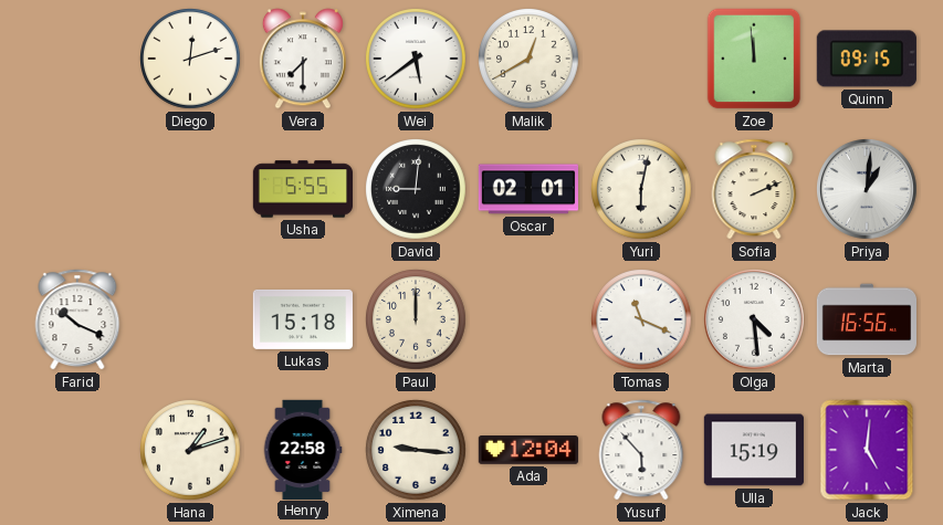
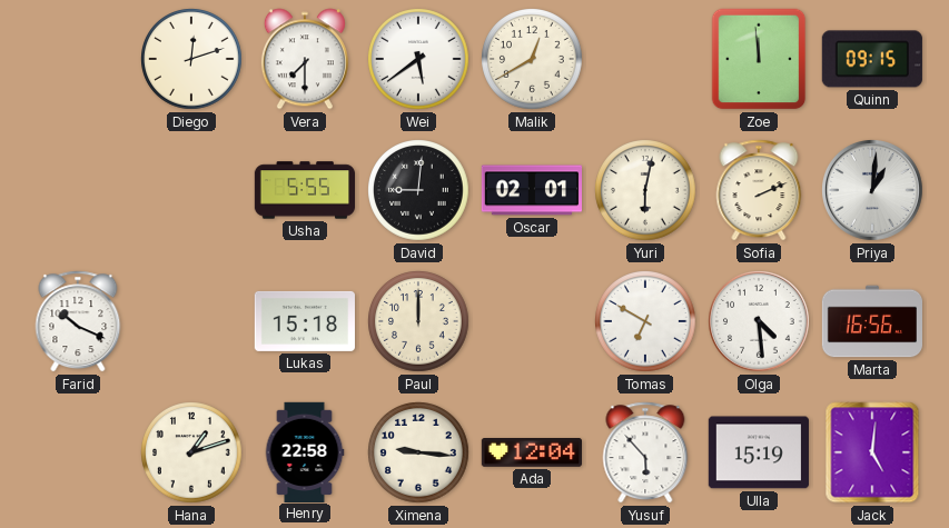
Tomas: 11:19 -> 6:50
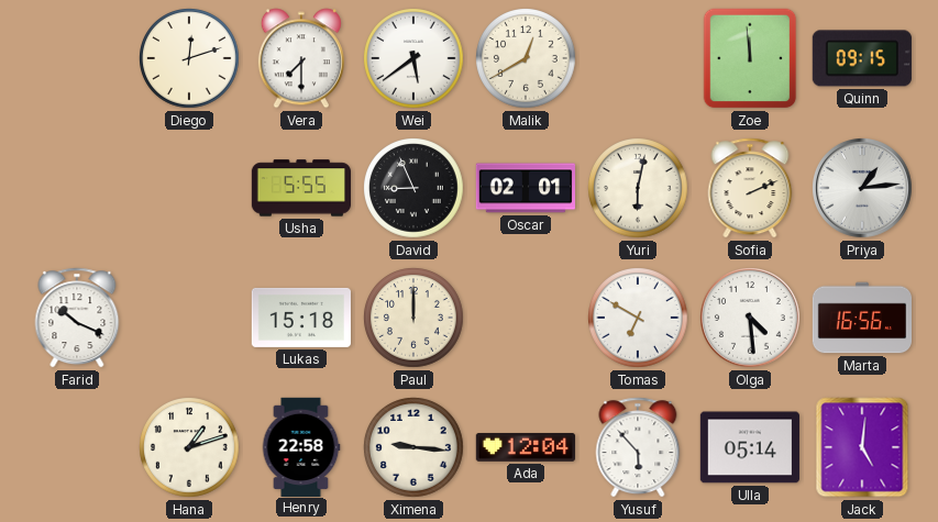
David: 9:01 -> 8:56
Priya: 1:01 -> 1:14
Ulla: 15:19 -> 05:14
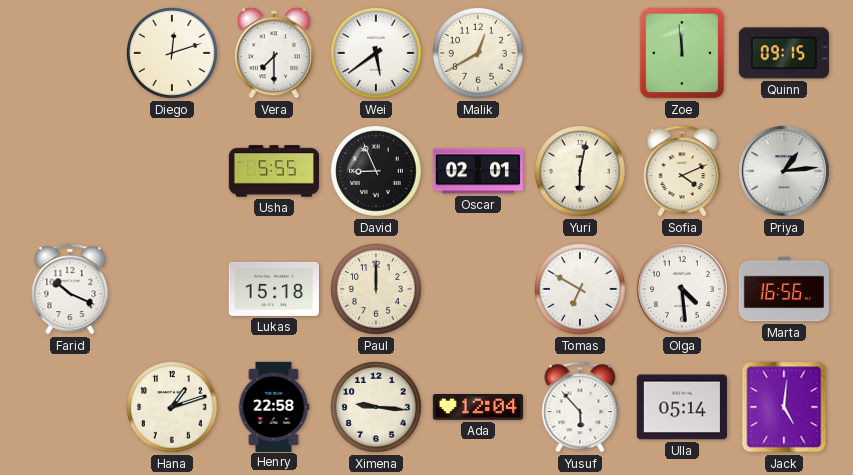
Sofia: 2:11 -> 4:11
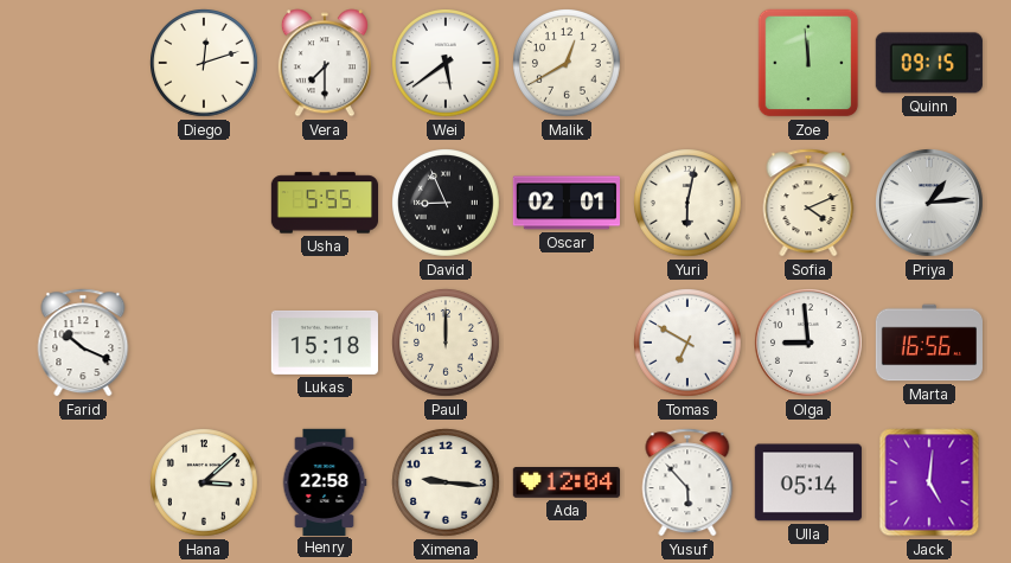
Olga: 4:29 -> 8:59
Hana: 1:12 -> 3:08
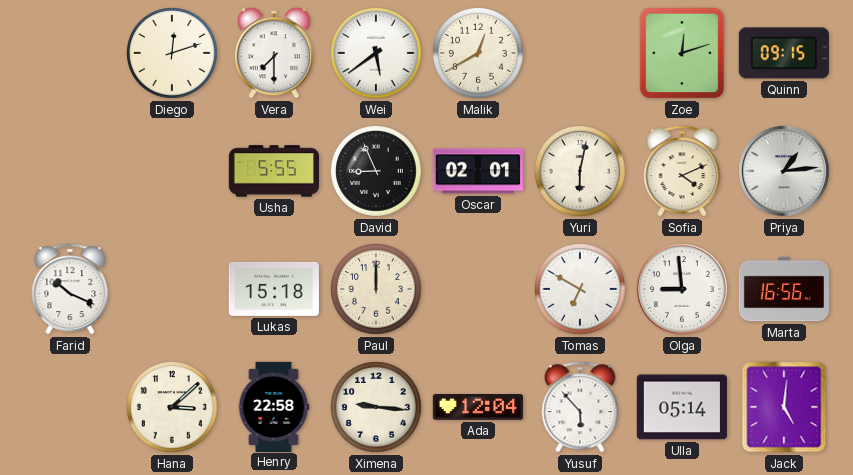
Zoe: 11:59 -> 12:12
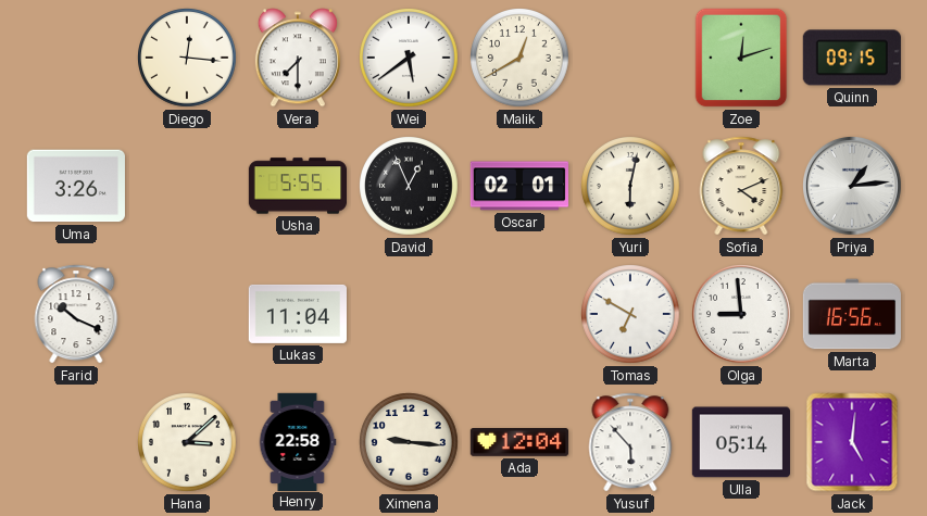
Diego: 12:12 -> 12:16
Uma: none -> 3:26
David: 8:56 -> 12:56
Lukas: 15:18 -> 11:04
Paul: 12:00 -> none
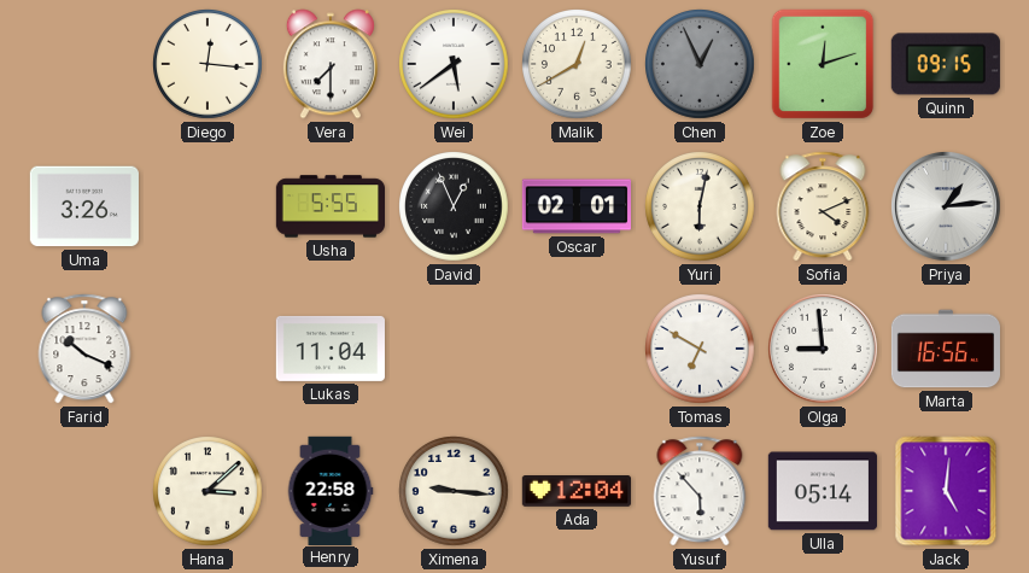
Chen: none -> 12:56
